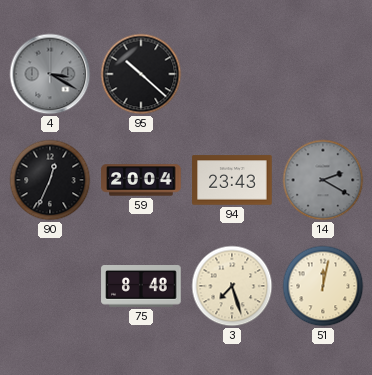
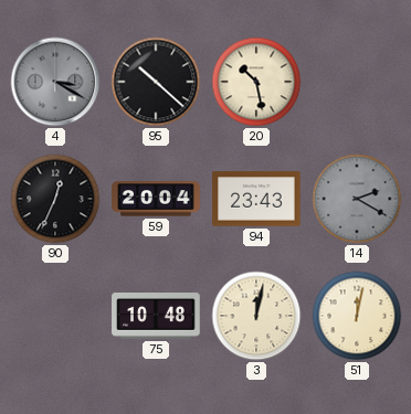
20: none -> 10:28
75: 8:48 -> 10:48
3: 7:27 -> 12:02
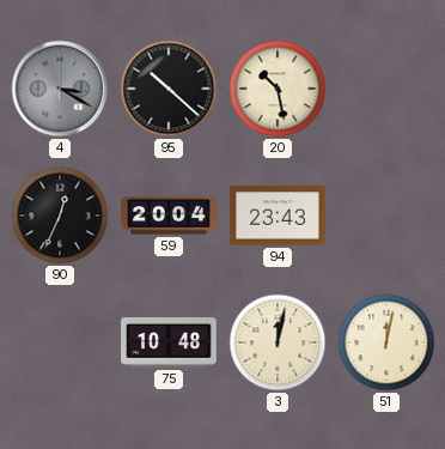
14: 2:20 -> none
